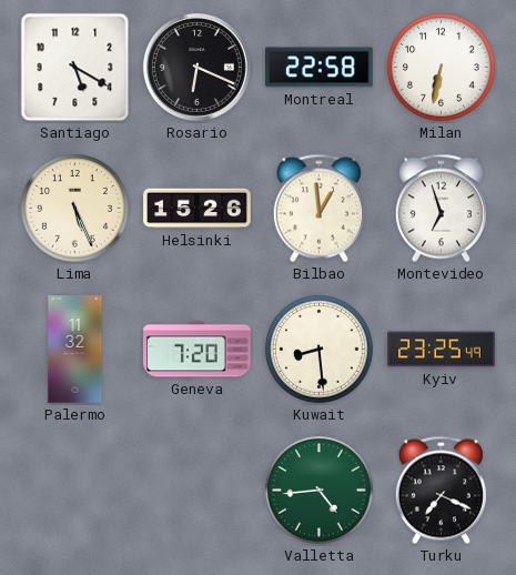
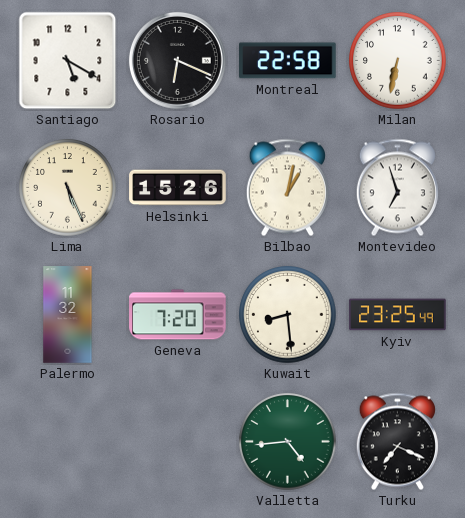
Bilbao: 12:59 -> 1:02
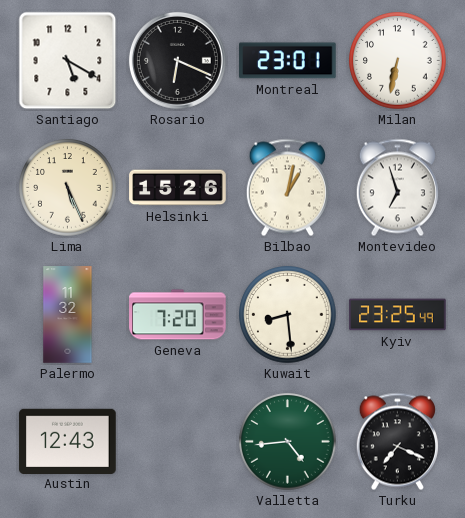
Montreal: 22:58 -> 23:01
Austin: none -> 12:43
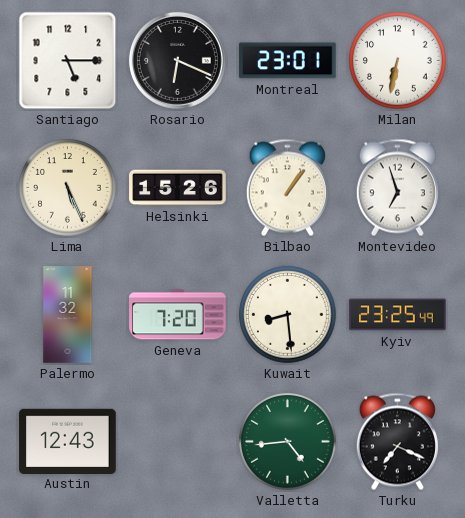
Santiago: 5:20 -> 5:15
Bilbao: 1:02 -> 1:06
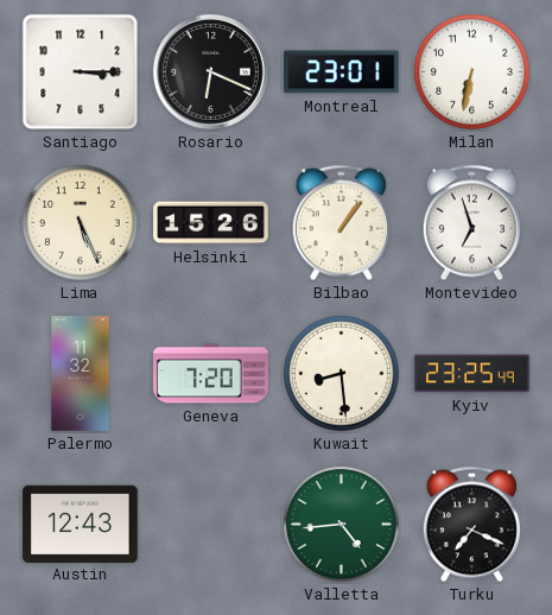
Santiago: 5:15 -> 3:15
